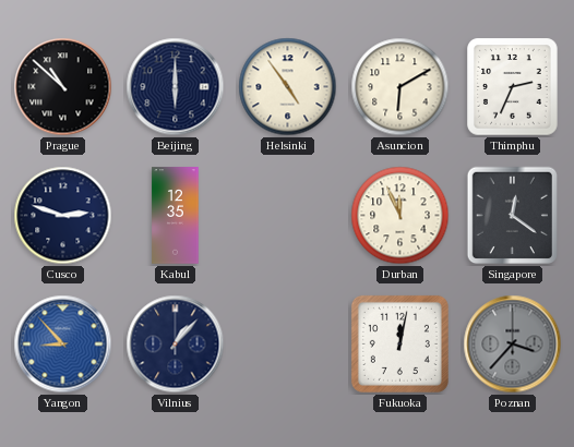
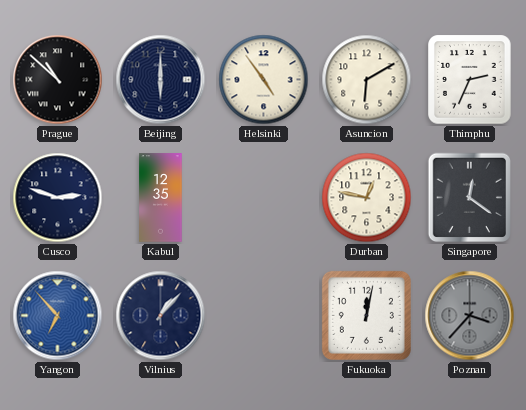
Durban: 11:56 -> 12:47
Yangon: 8:53 -> 6:53
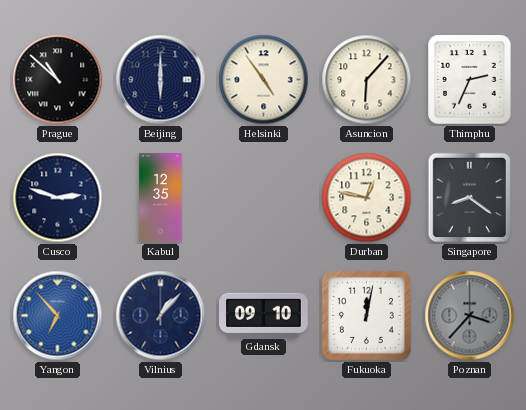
Asuncion: 6:10 -> 6:07
Singapore: 12:21 -> 8:21
Gdansk: none -> 09:10
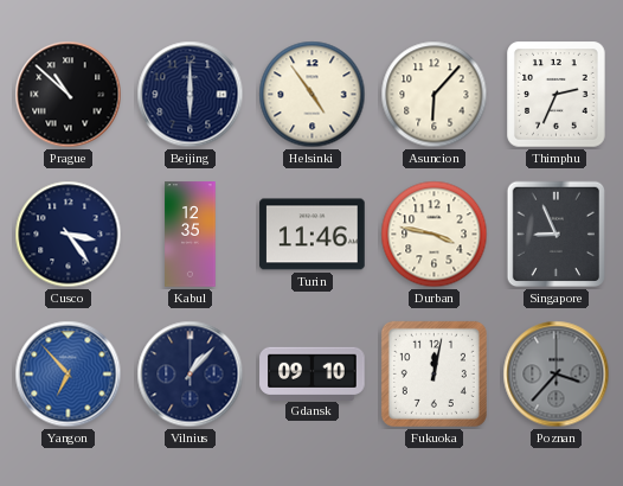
Cusco: 2:48 -> 3:24
Turin: none -> 11:46
Durban: 12:47 -> 3:47
Singapore: 8:21 -> 8:56
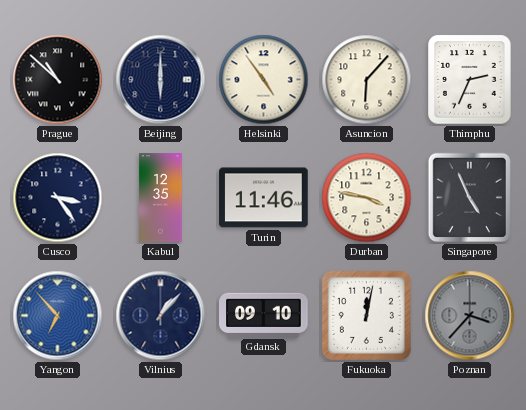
Singapore: 8:56 -> 4:56
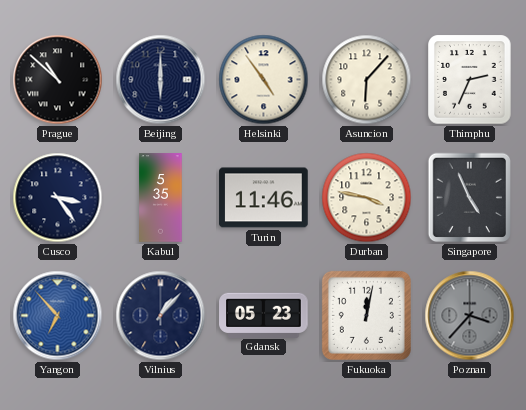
Kabul: 12:35 -> 5:35
Gdansk: 09:10 -> 05:23
